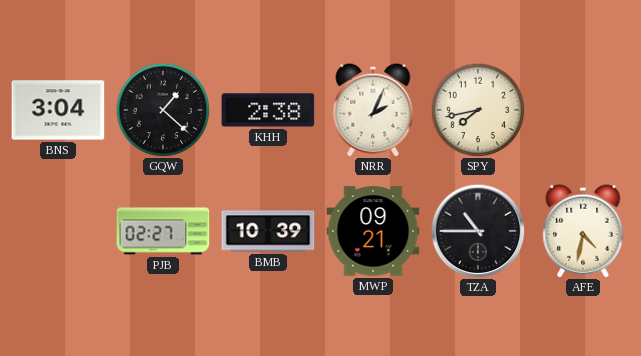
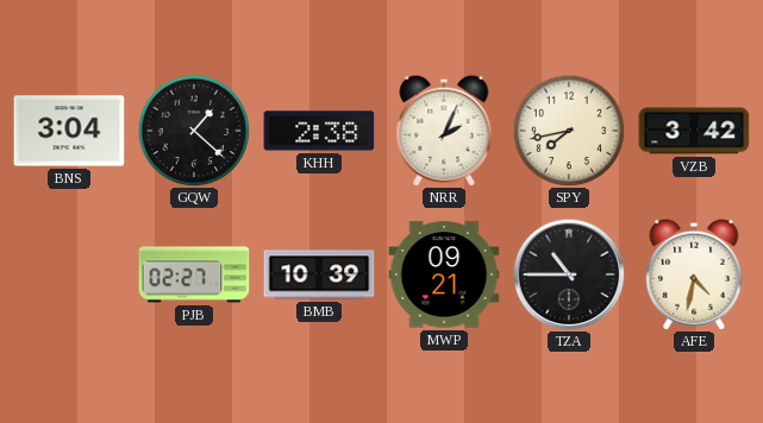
VZB: none -> 3:42
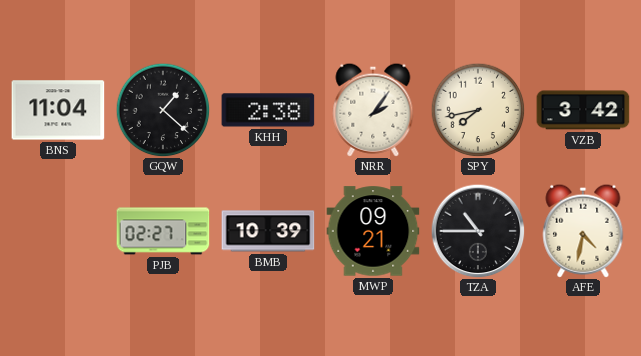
BNS: 3:04 -> 11:04
NRR: 2:04 -> 2:06
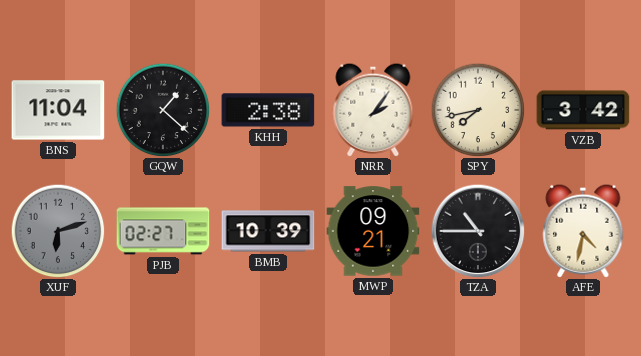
XUF: none -> 6:12
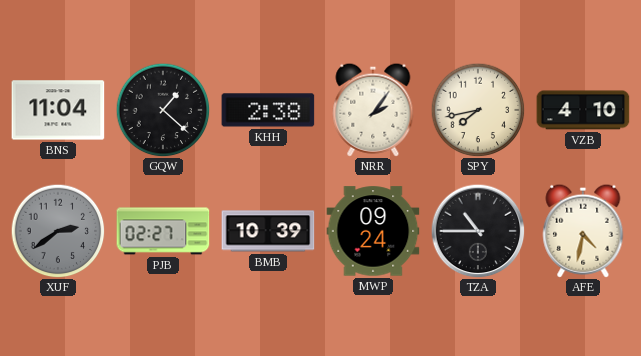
VZB: 3:42 -> 4:10
XUF: 6:12 -> 2:39
MWP: 09:21 -> 09:24
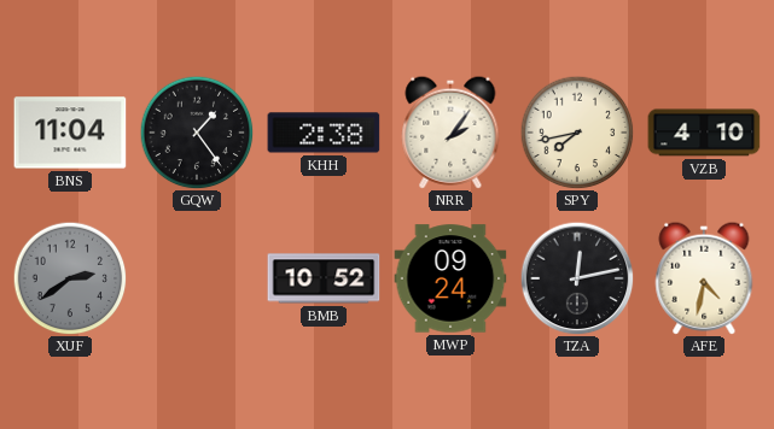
GQW: 1:22 -> 1:24
PJB: 02:27 -> none
BMB: 10:39 -> 10:52
TZA: 10:45 -> 12:13
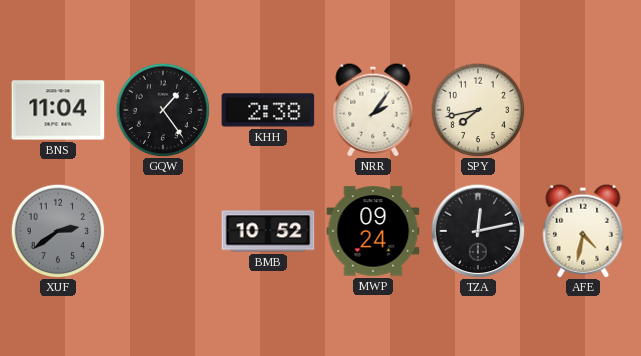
VZB: 4:10 -> none
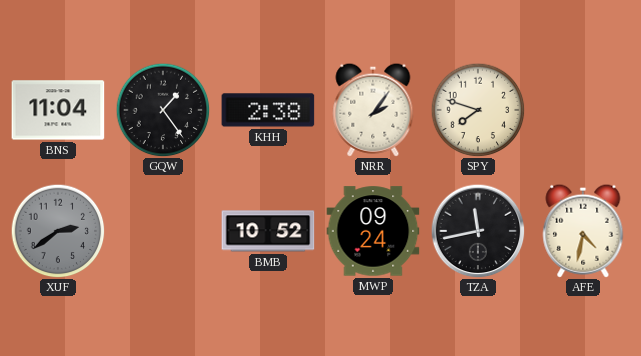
SPY: 7:43 -> 7:48
TZA: 12:13 -> 11:43
